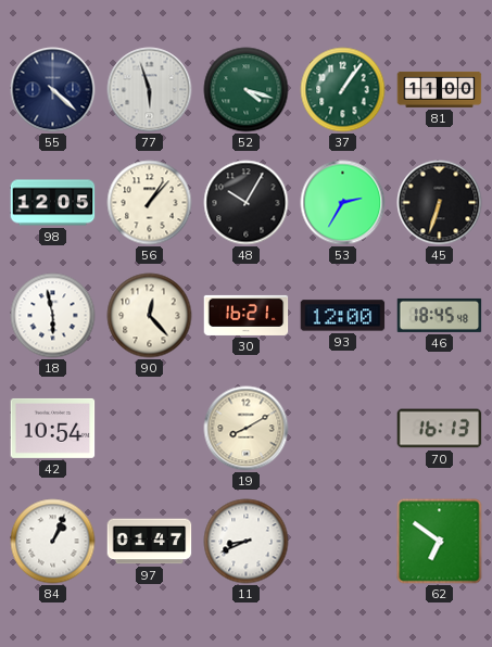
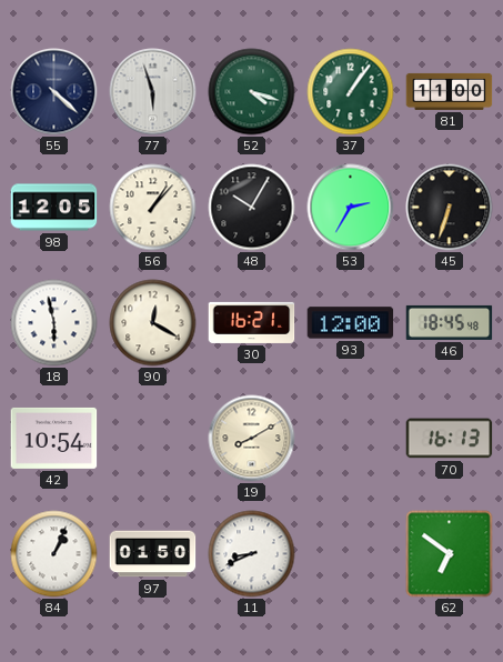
90: 12:23 -> 12:20
97: 01:47 -> 01:50
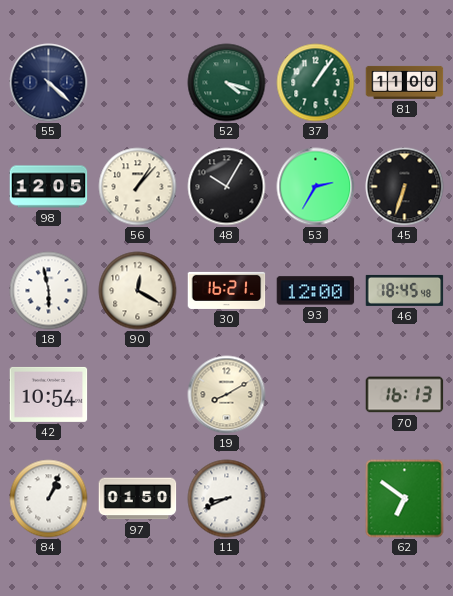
77: 5:57 -> none
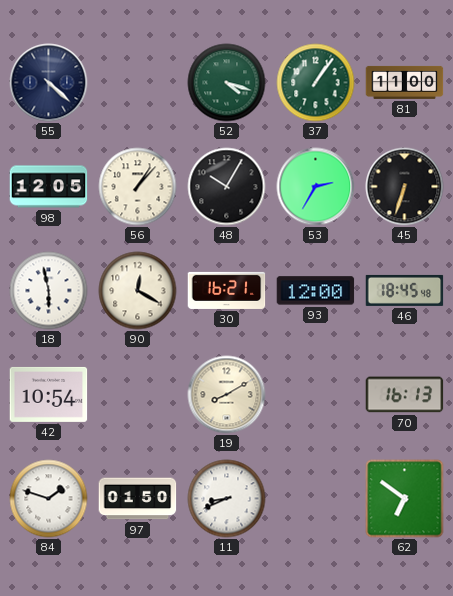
84: 1:04 -> 1:48
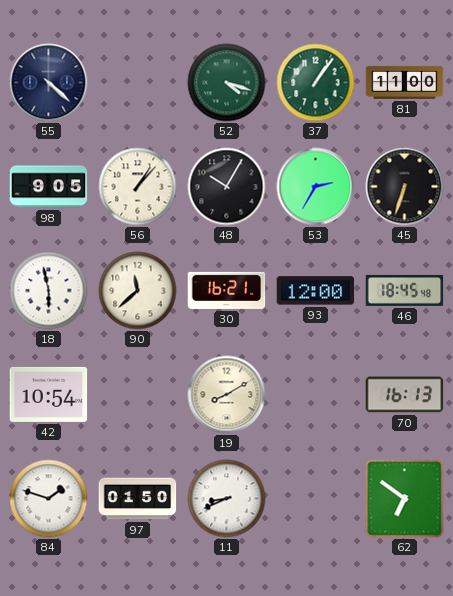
98: 12:05 -> 9:05
90: 12:20 -> 11:38
